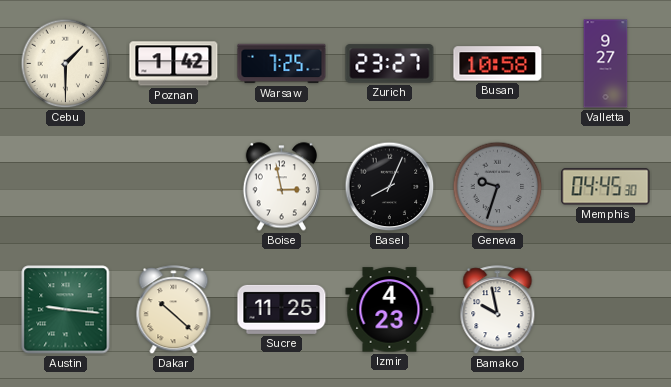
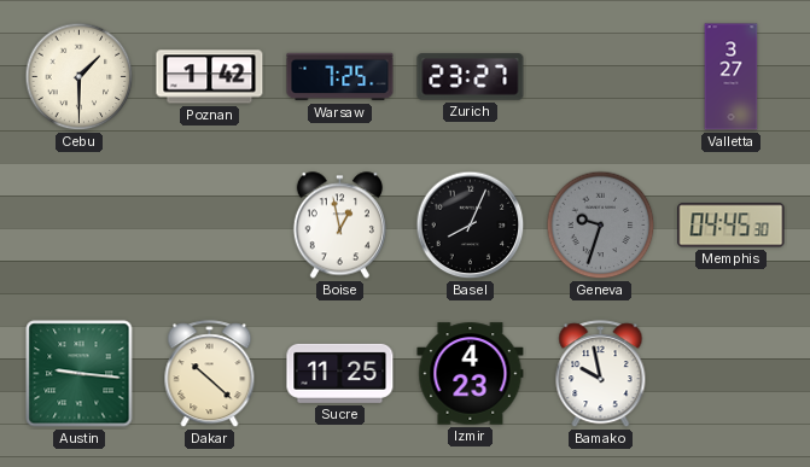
Busan: 10:58 -> none
Valletta: 9:27 -> 3:27
Boise: 2:58 -> 12:58
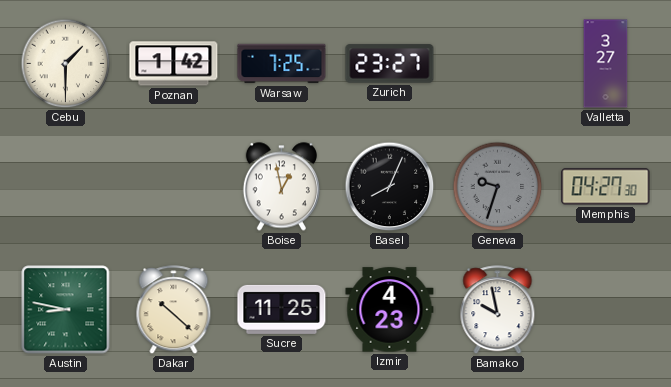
Memphis: 04:45 -> 04:27
Austin: 9:16 -> 8:47
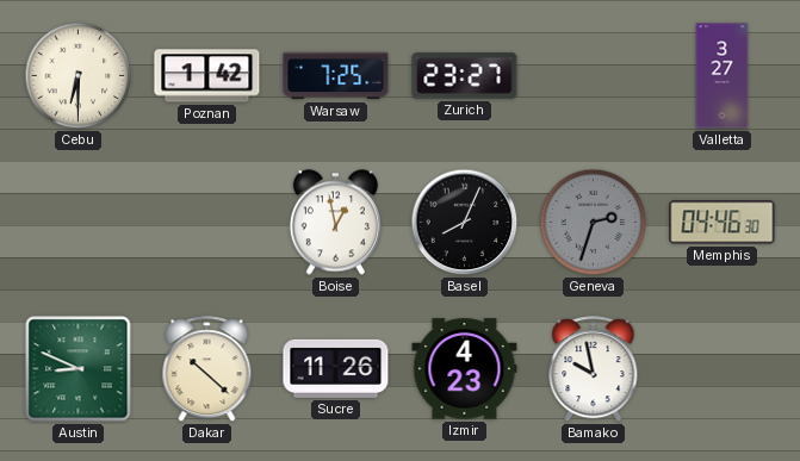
Cebu: 1:30 -> 6:30
Geneva: 9:33 -> 2:33
Memphis: 04:27 -> 04:46
Austin: 8:47 -> 8:49
Sucre: 11:25 -> 11:26
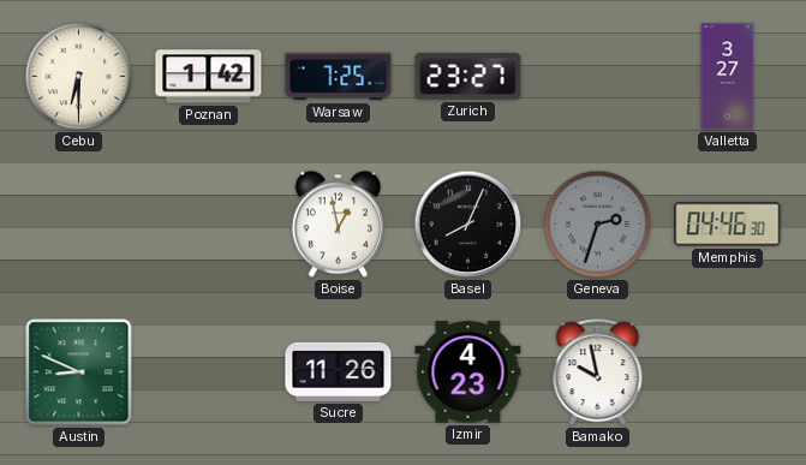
Dakar: 10:22 -> none
